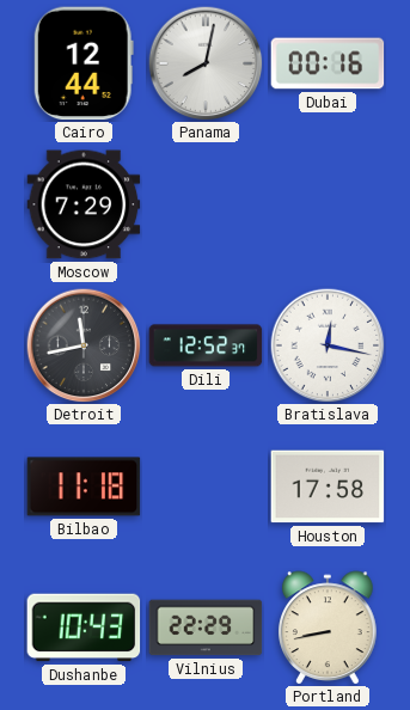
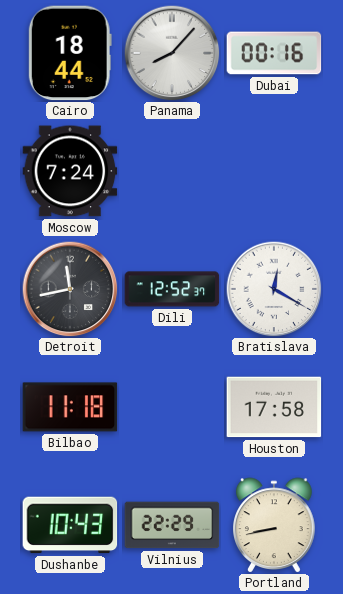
Cairo: 12:44 -> 18:44
Panama: 8:02 -> 8:07
Moscow: 7:29 -> 7:24
Bratislava: 12:17 -> 12:20
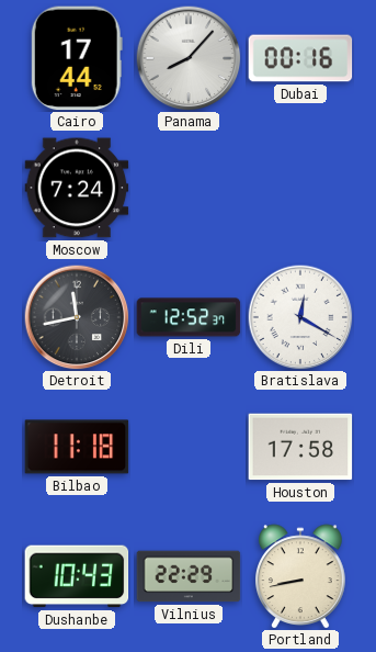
Cairo: 18:44 -> 17:44
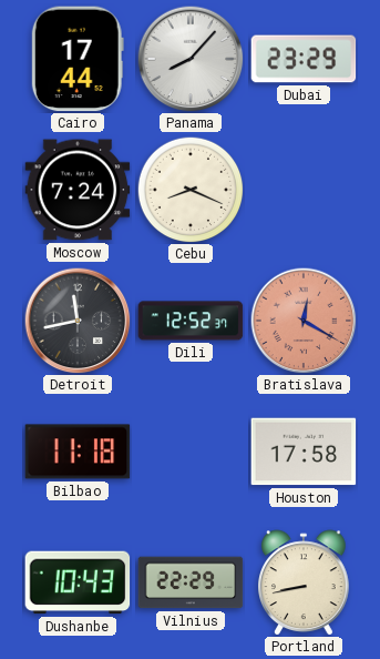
Dubai: 00:16 -> 23:29
Cebu: none -> 8:19
Bratislava dial: white -> salmon
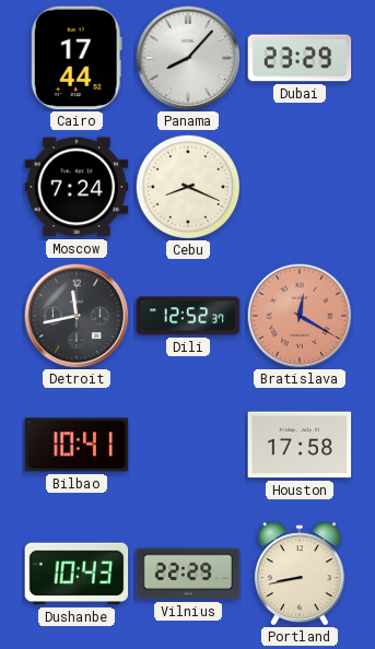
Bilbao: 11:18 -> 10:41
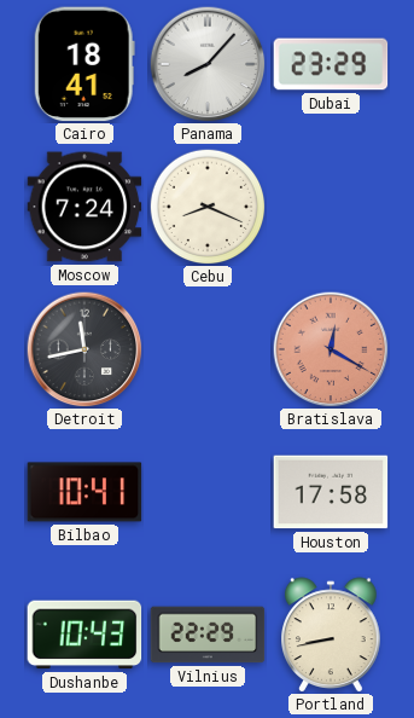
Cairo: 17:44 -> 18:41
Dili: 12:52 -> none
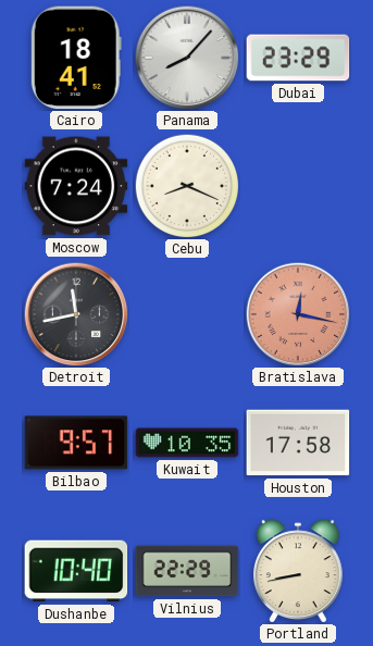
Bratislava: 12:20 -> 12:17
Bilbao: 10:41 -> 9:57
Kuwait: none -> 10:35
Dushanbe: 10:43 -> 10:40
